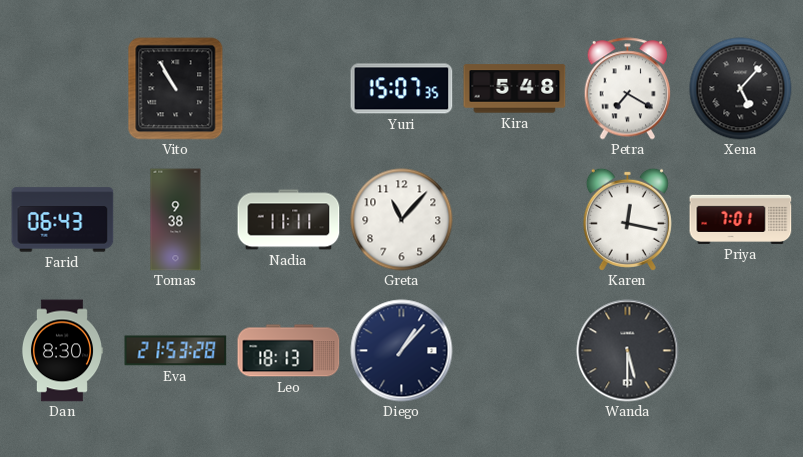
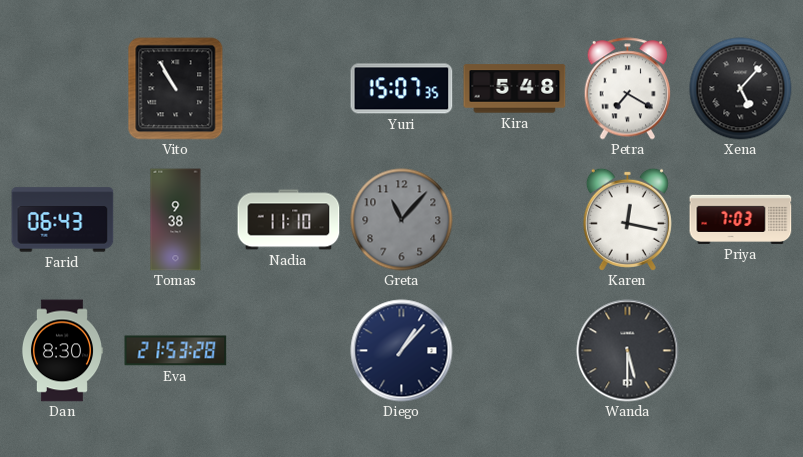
Nadia: 11:11 -> 11:10
Greta dial: white -> grey
Priya: 7:01 -> 7:03
Leo: 18:13 -> none
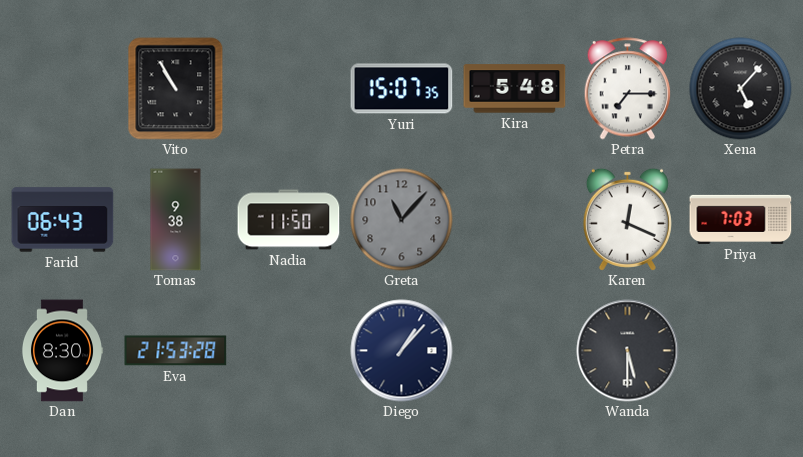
Petra: 7:20 -> 7:15
Nadia: 11:10 -> 11:50
Karen: 12:17 -> 12:19
